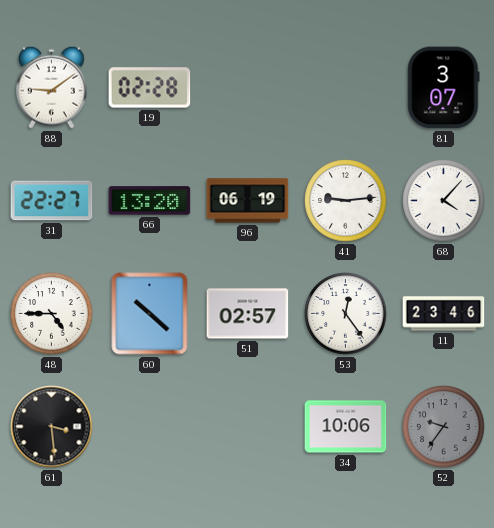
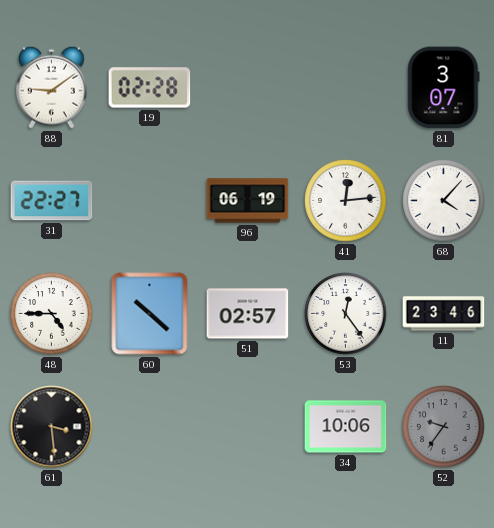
66: 13:20 -> none
41: 9:14 -> 12:14
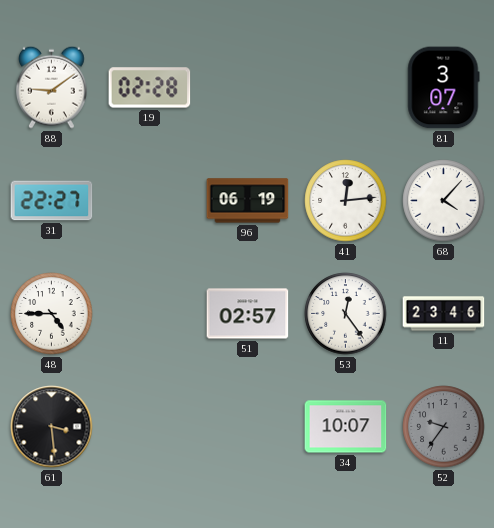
60: 10:22 -> none
34: 10:06 -> 10:07
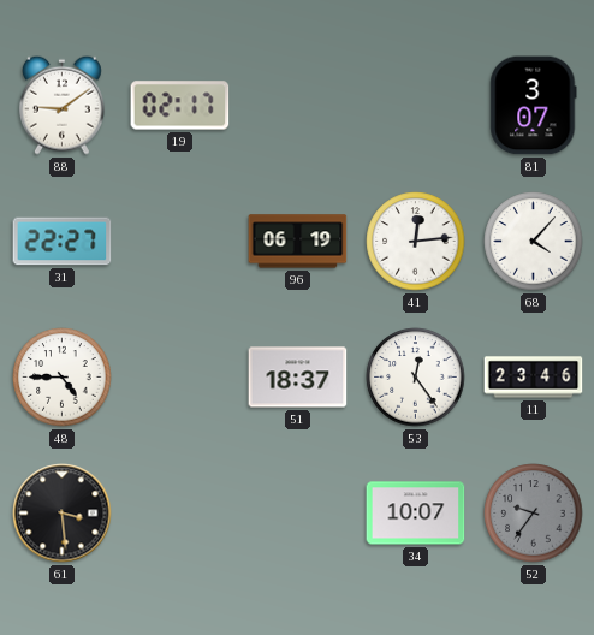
19: 02:28 -> 02:17
51: 02:57 -> 18:37
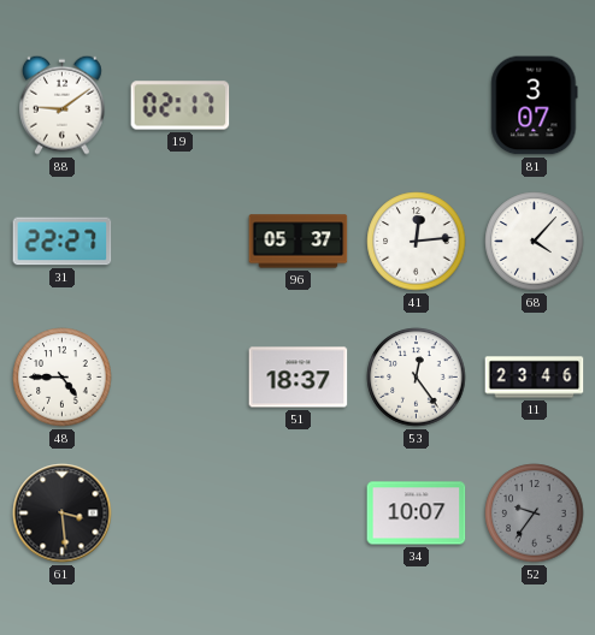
96: 06:19 -> 05:37
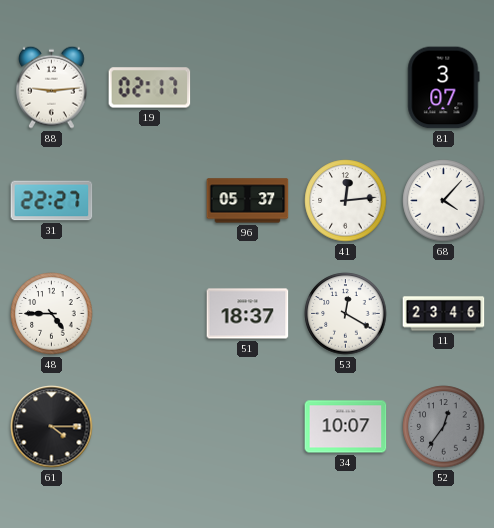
88: 9:09 -> 9:14
53: 12:24 -> 12:20
61: 3:29 -> 4:15
52: 9:36 -> 12:36
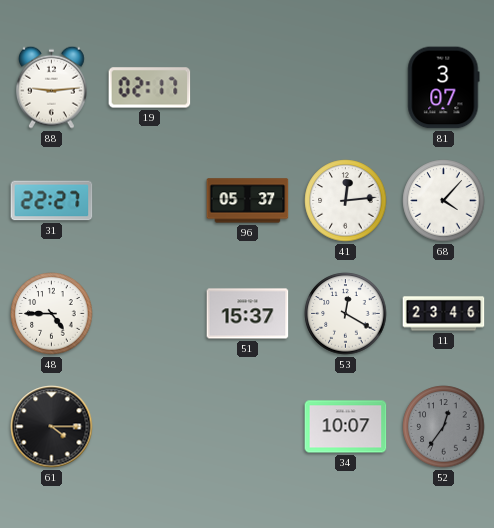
51: 18:37 -> 15:37
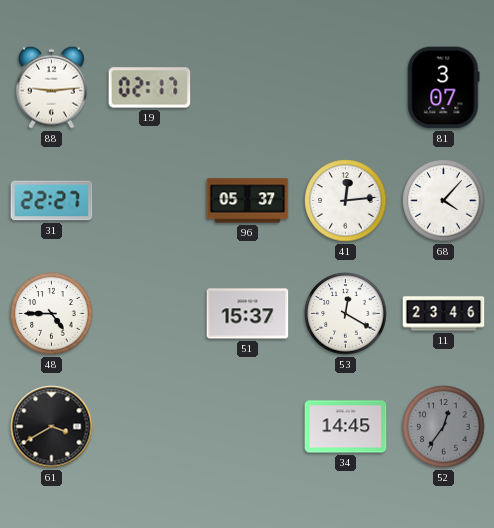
61: 4:15 -> 3:40
34: 10:07 -> 14:45
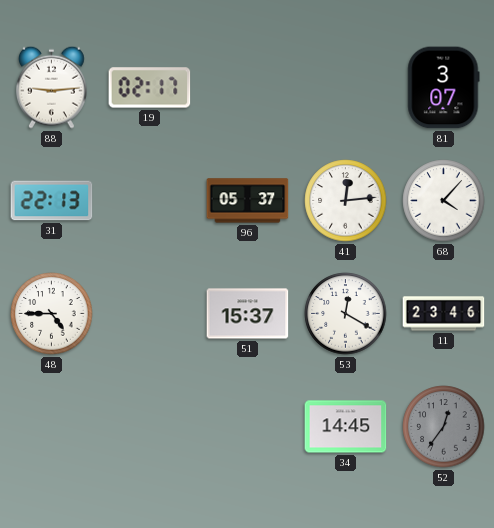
31: 22:27 -> 22:13
61: 3:40 -> none
